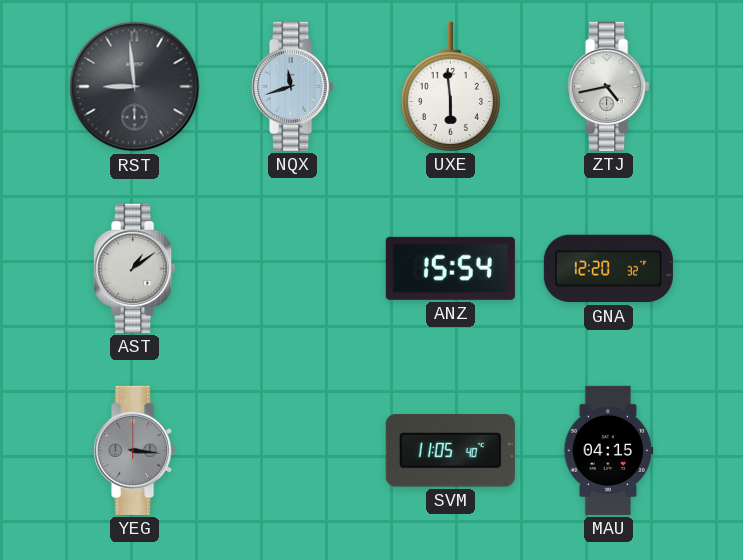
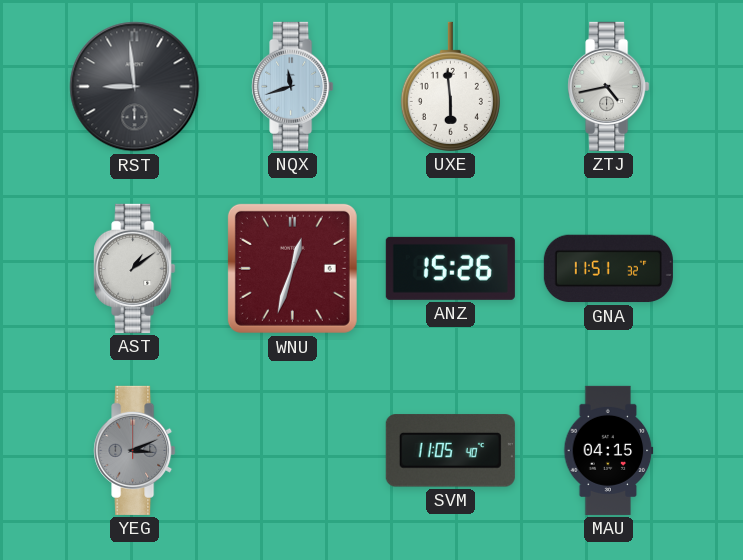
WNU: none -> 12:33
ANZ: 15:54 -> 15:26
GNA: 12:20 -> 11:51
YEG: 3:16 -> 3:11
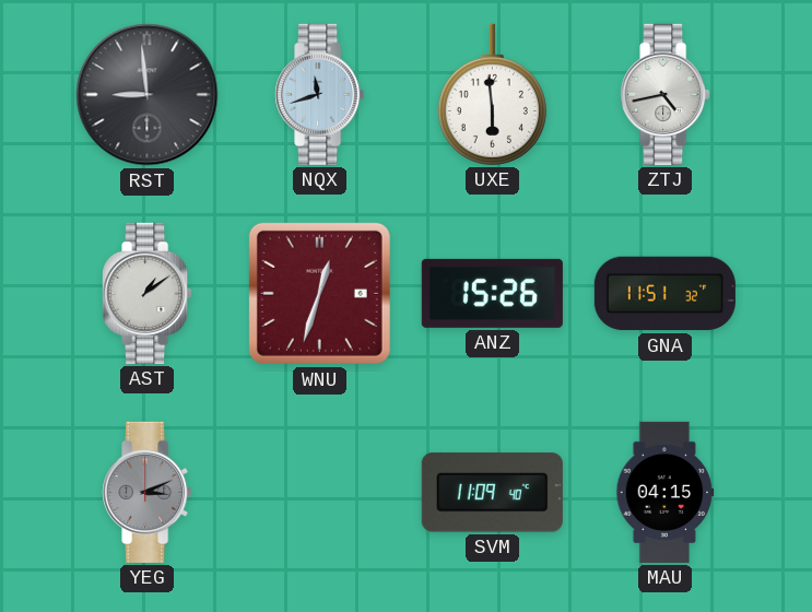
SVM: 11:05 -> 11:09
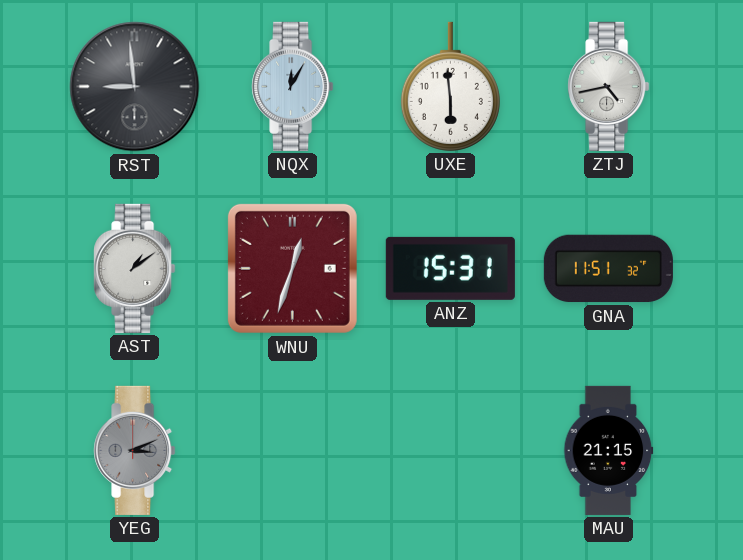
NQX: 11:42 -> 12:05
ANZ: 15:26 -> 15:31
SVM: 11:09 -> none
MAU: 04:15 -> 21:15
